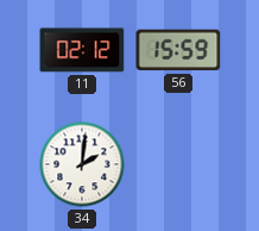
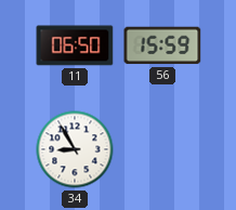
11: 02:12 -> 06:50
34: 2:01 -> 8:55
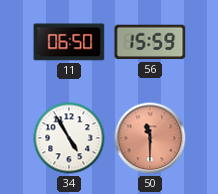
34: 8:55 -> 4:55
50: none -> 11:30
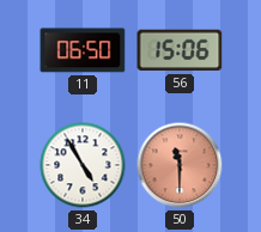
56: 15:59 -> 15:06
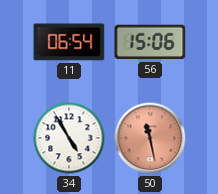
11: 06:50 -> 06:54
50: 11:30 -> 11:28
